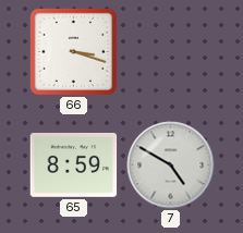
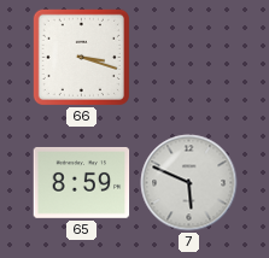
7: 4:50 -> 5:49
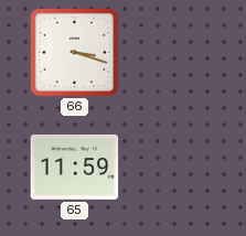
65: 8:59 -> 11:59
7: 5:49 -> none
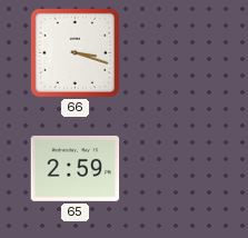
65: 11:59 -> 2:59
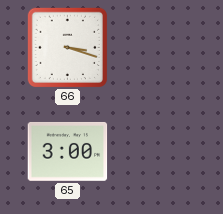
65: 2:59 -> 3:00
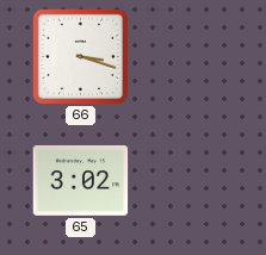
65: 3:00 -> 3:02
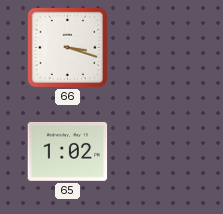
65: 3:02 -> 1:02
